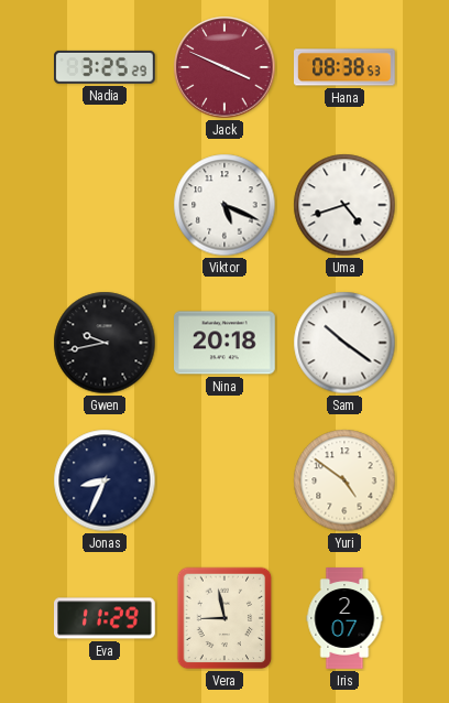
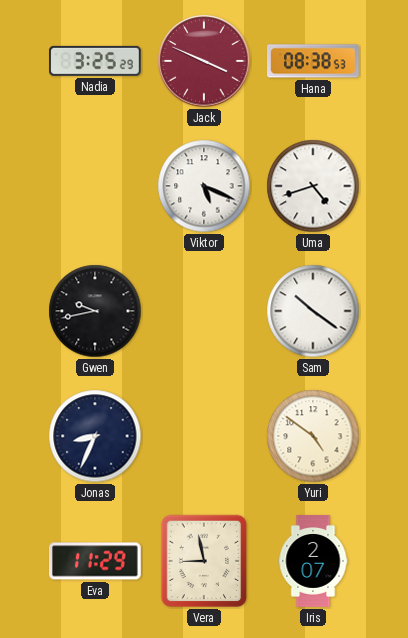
Nina: 20:18 -> none
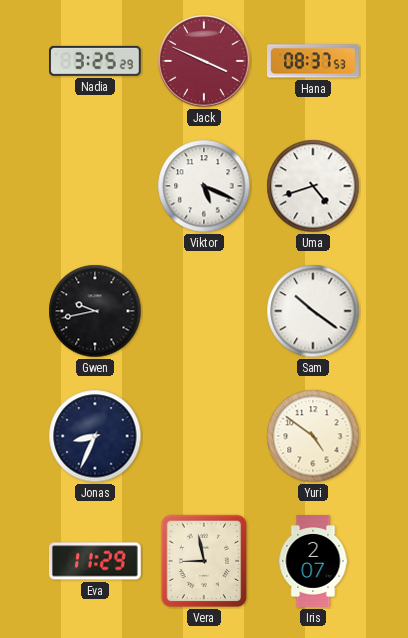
Hana: 08:38 -> 08:37
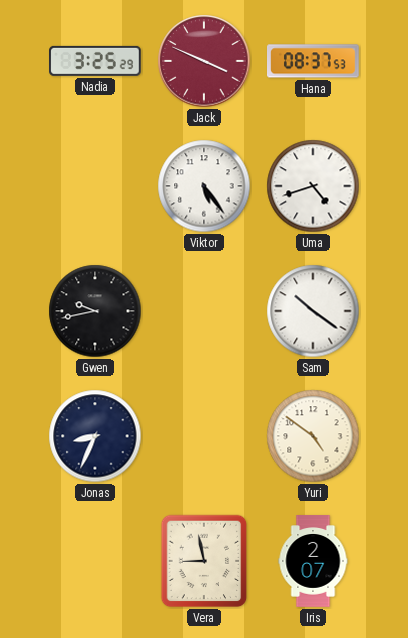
Viktor: 5:19 -> 5:24
Eva: 11:29 -> none
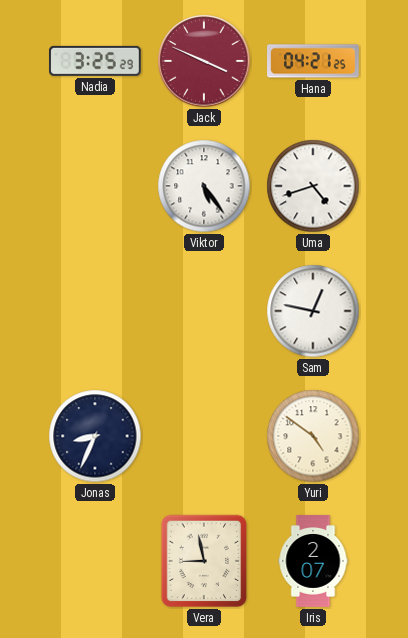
Hana: 08:37 -> 04:21
Gwen: 9:43 -> none
Sam: 10:21 -> 12:47
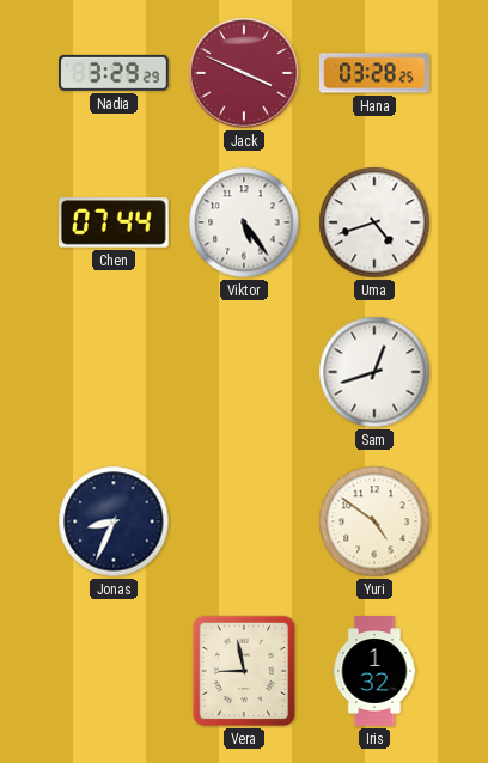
Nadia: 3:25 -> 3:29
Hana: 04:21 -> 03:28
Chen: none -> 07:44
Sam: 12:47 -> 12:42
Iris: 2:07 -> 1:32
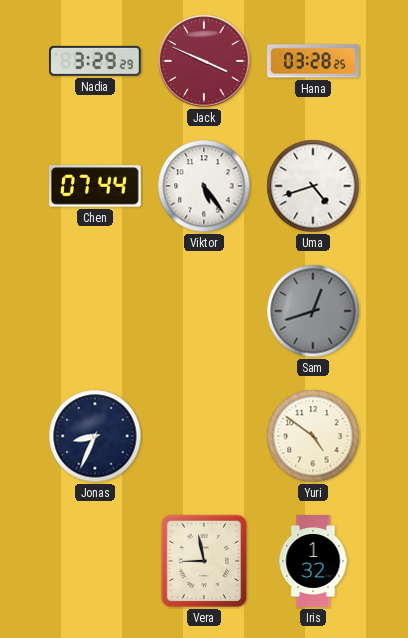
Sam dial: white -> grey
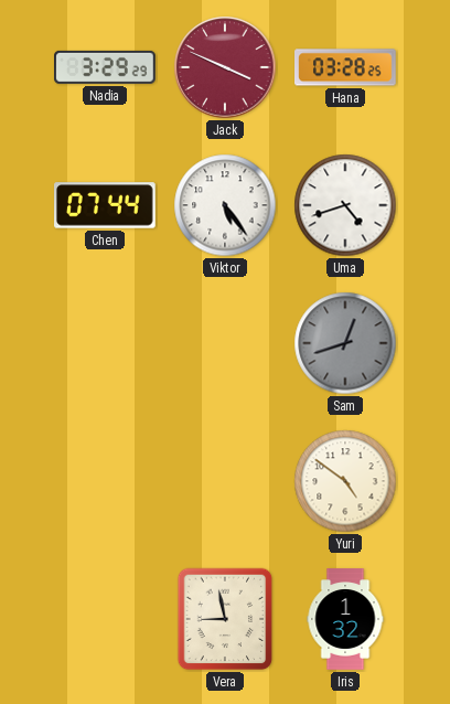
Jonas: 8:34 -> none
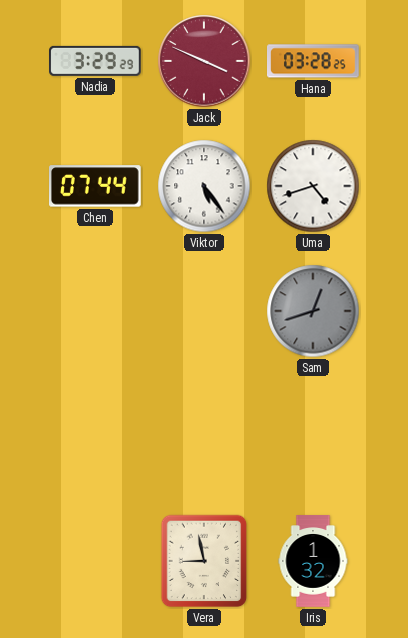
Yuri: 4:51 -> none
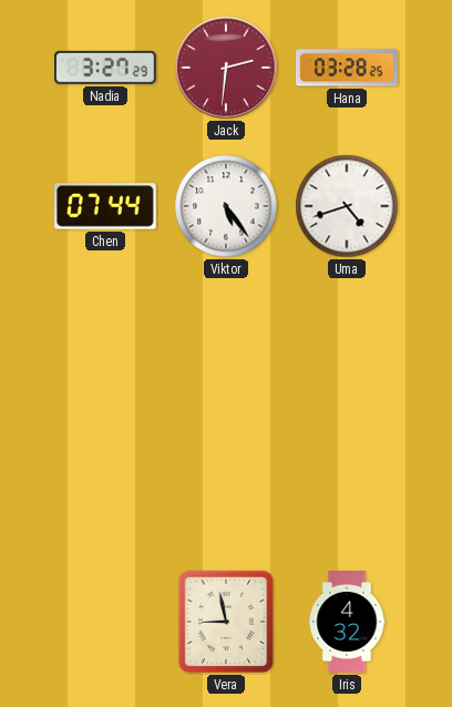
Nadia: 3:29 -> 3:27
Jack: 3:49 -> 2:31
Sam: 12:42 -> none
Iris: 1:32 -> 4:32
